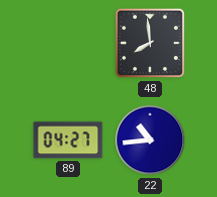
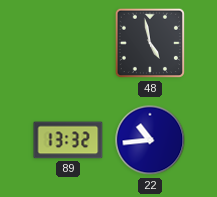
48: 7:59 -> 4:58
89: 04:27 -> 13:32
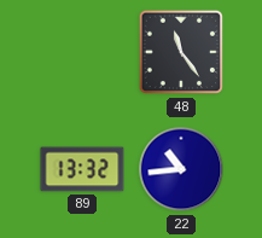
48: 4:58 -> 11:24
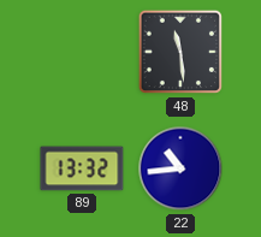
48: 11:24 -> 11:29
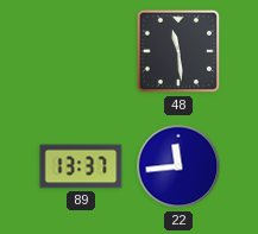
89: 13:32 -> 13:37
22: 10:44 -> 11:44
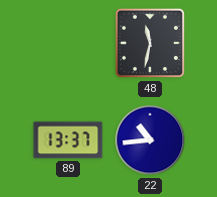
48: 11:29 -> 11:32
22: 11:44 -> 10:44
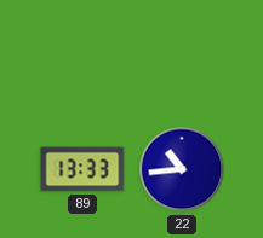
48: 11:32 -> none
89: 13:37 -> 13:33
